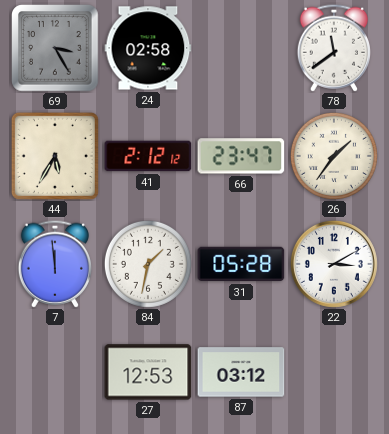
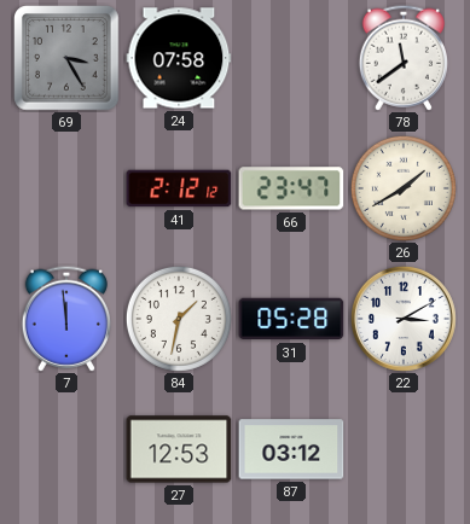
24: 02:58 -> 07:58
44: 5:35 -> none
26: 1:36 -> 1:40
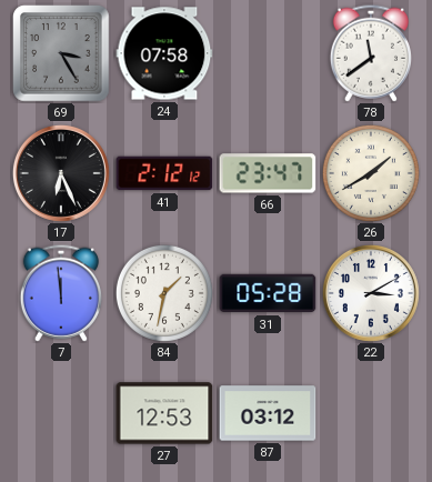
17: none -> 6:26
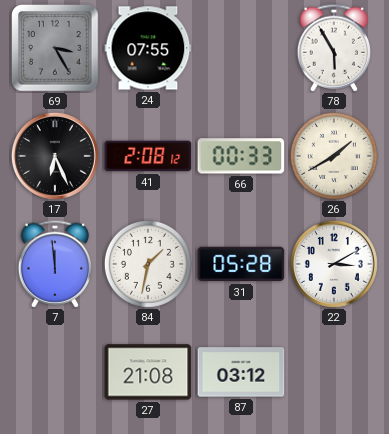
24: 07:58 -> 07:55
78: 11:39 -> 5:55
41: 2:12 -> 2:08
66: 23:47 -> 00:33
27: 12:53 -> 21:08
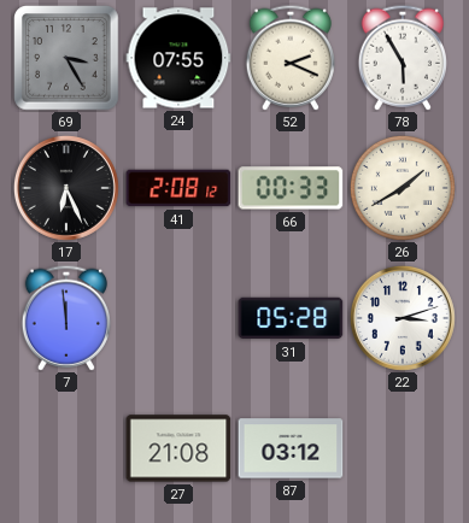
52: none -> 2:19
84: 1:32 -> none
22: 3:10 -> 3:12
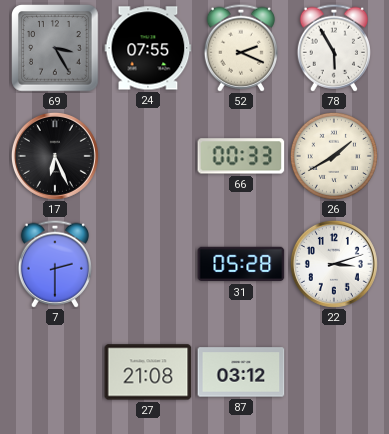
41: 2:08 -> none
7: 11:59 -> 2:30
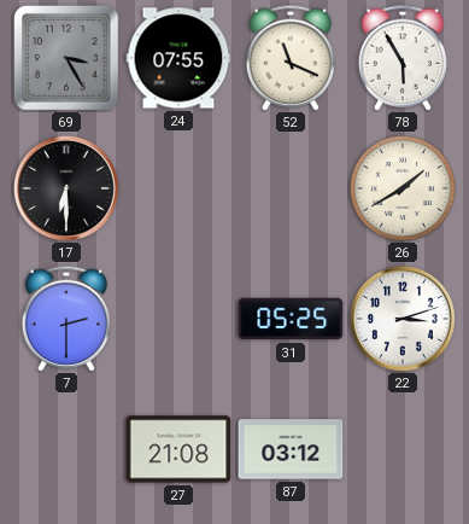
52: 2:19 -> 11:19
17: 6:26 -> 6:30
66: 00:33 -> none
31: 05:28 -> 05:25
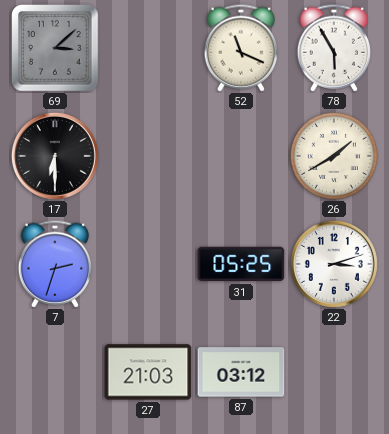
69: 3:25 -> 3:08
24: 07:55 -> none
7: 2:30 -> 2:33
27: 21:08 -> 21:03
